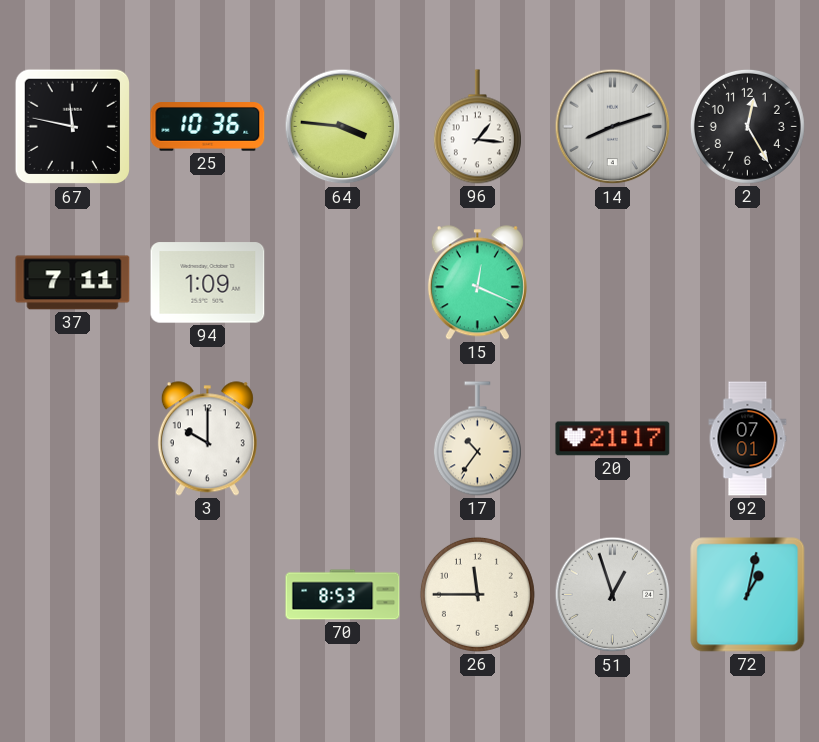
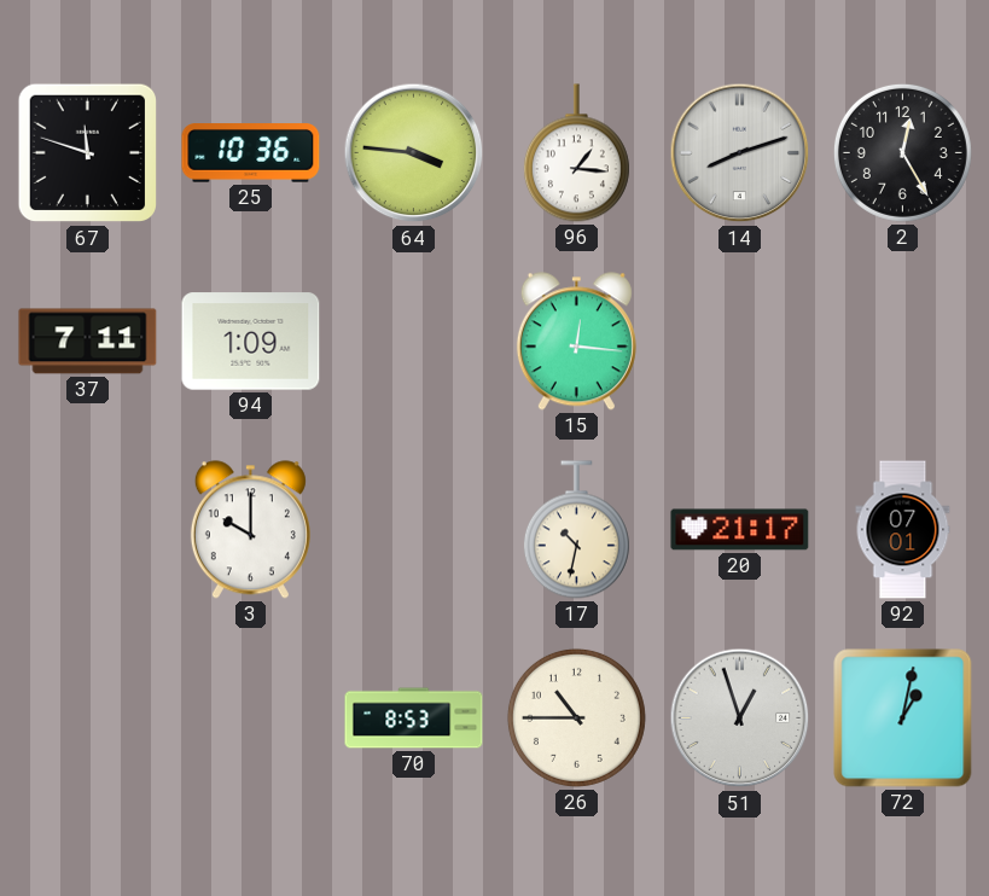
67: 11:47 -> 11:48
15: 12:19 -> 12:16
17: 10:36 -> 10:32
26: 11:45 -> 10:45
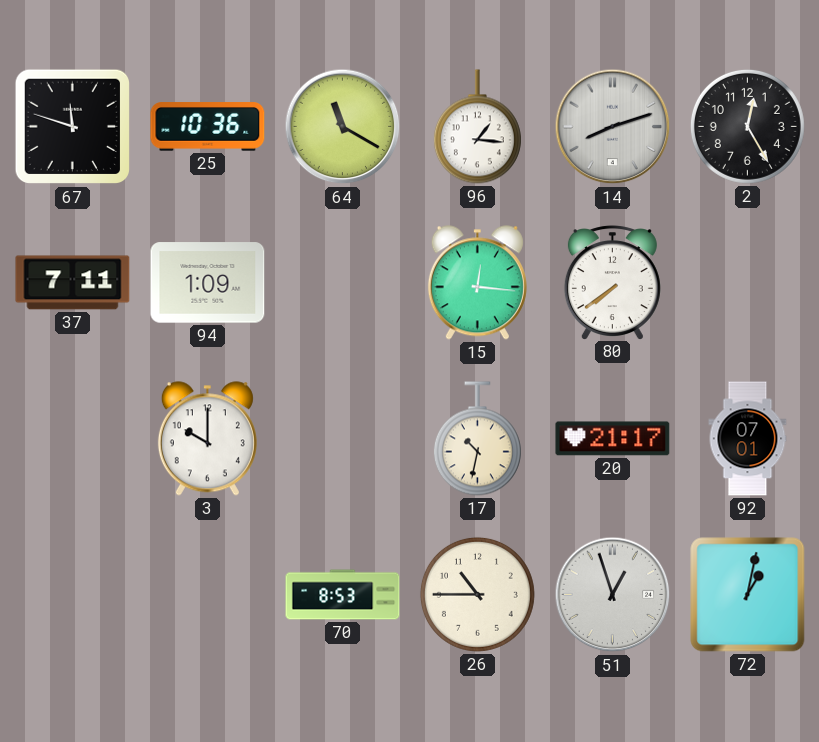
64: 3:46 -> 11:20
80: none -> 7:39
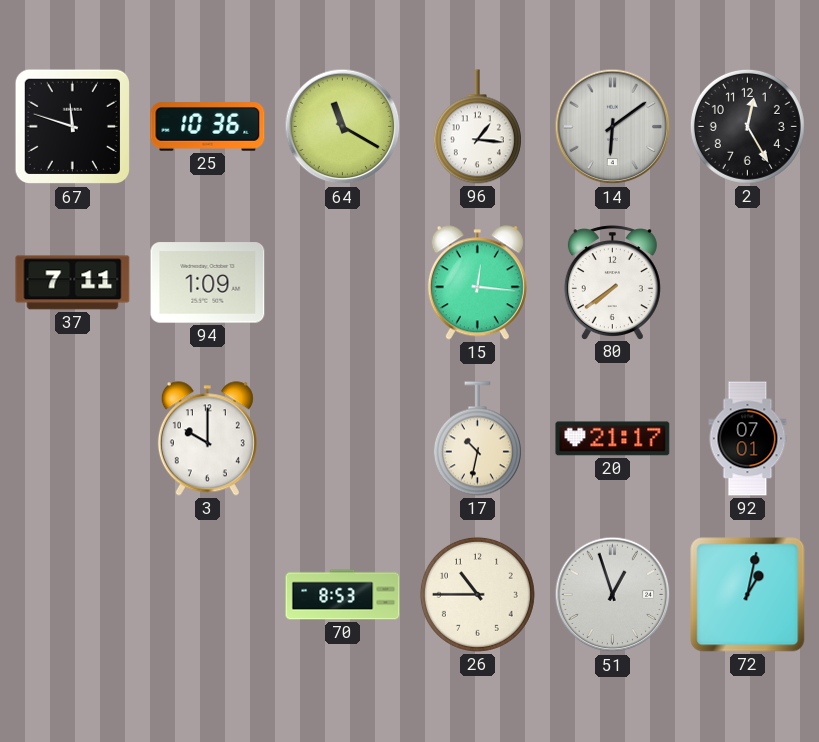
14: 8:12 -> 6:09
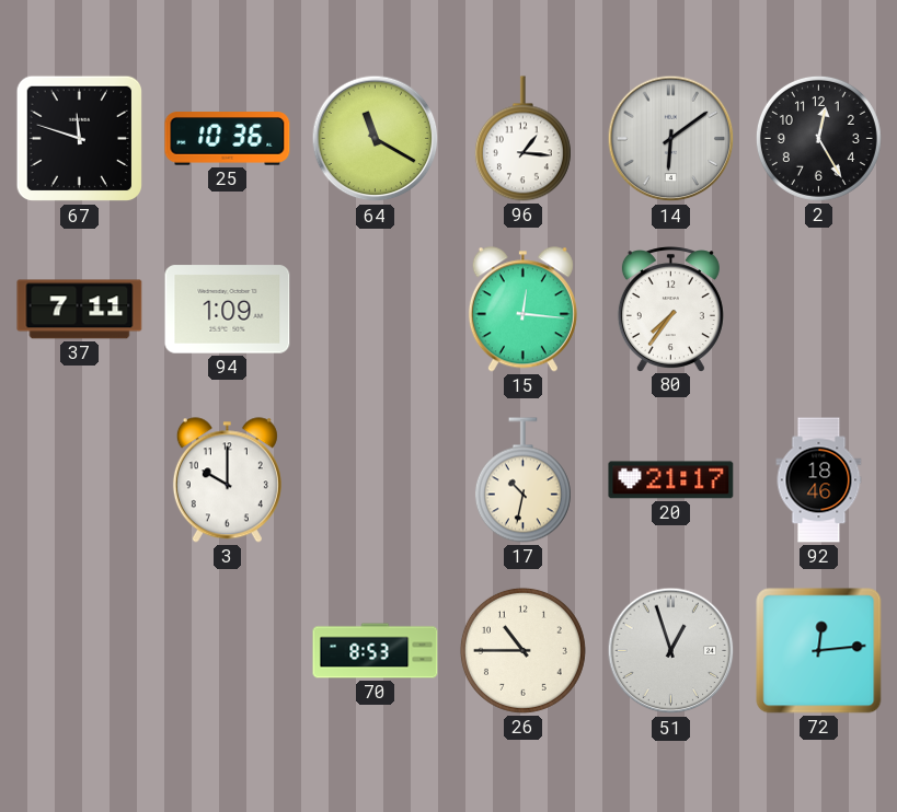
80: 7:39 -> 7:36
92: 07:01 -> 18:46
72: 1:02 -> 12:14
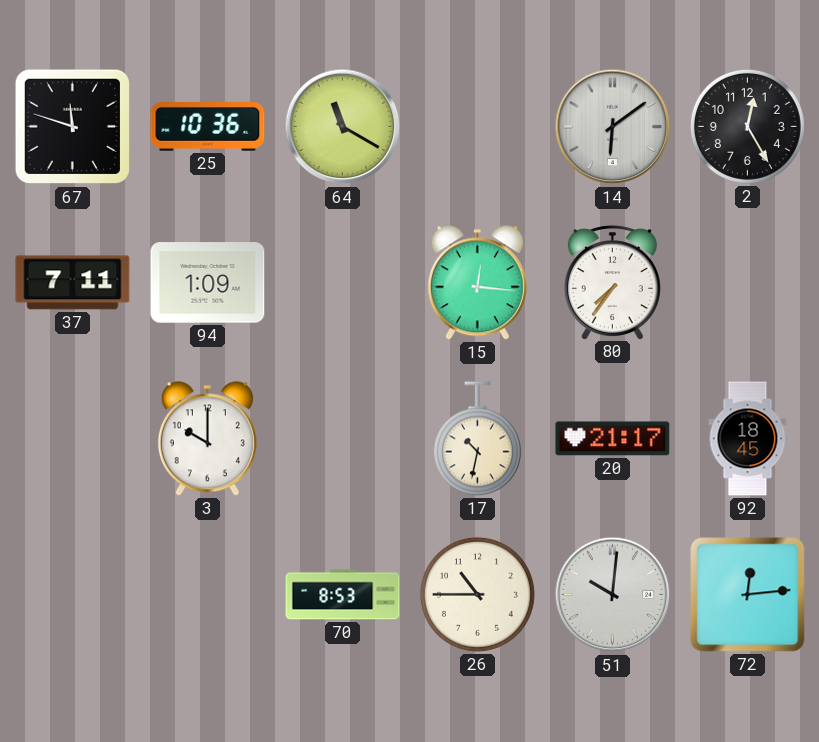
96: 1:16 -> none
92: 18:46 -> 18:45
51: 12:57 -> 10:01
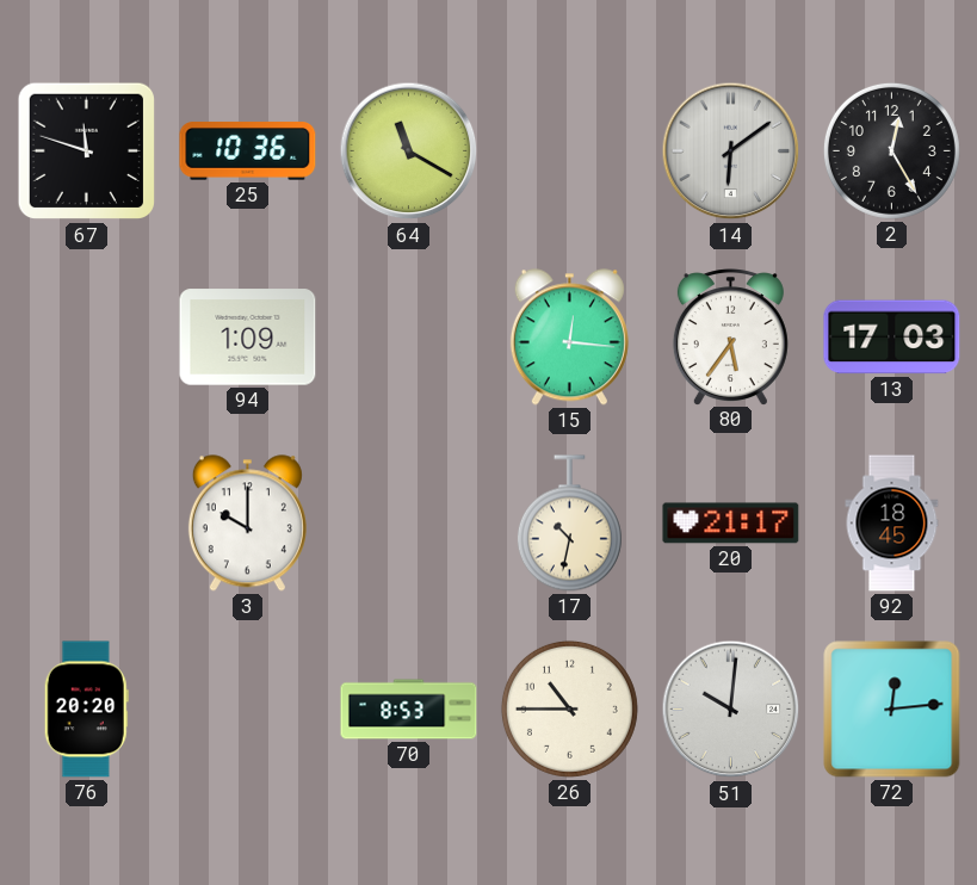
37: 7:11 -> none
80: 7:36 -> 5:36
13: none -> 17:03
76: none -> 20:20
